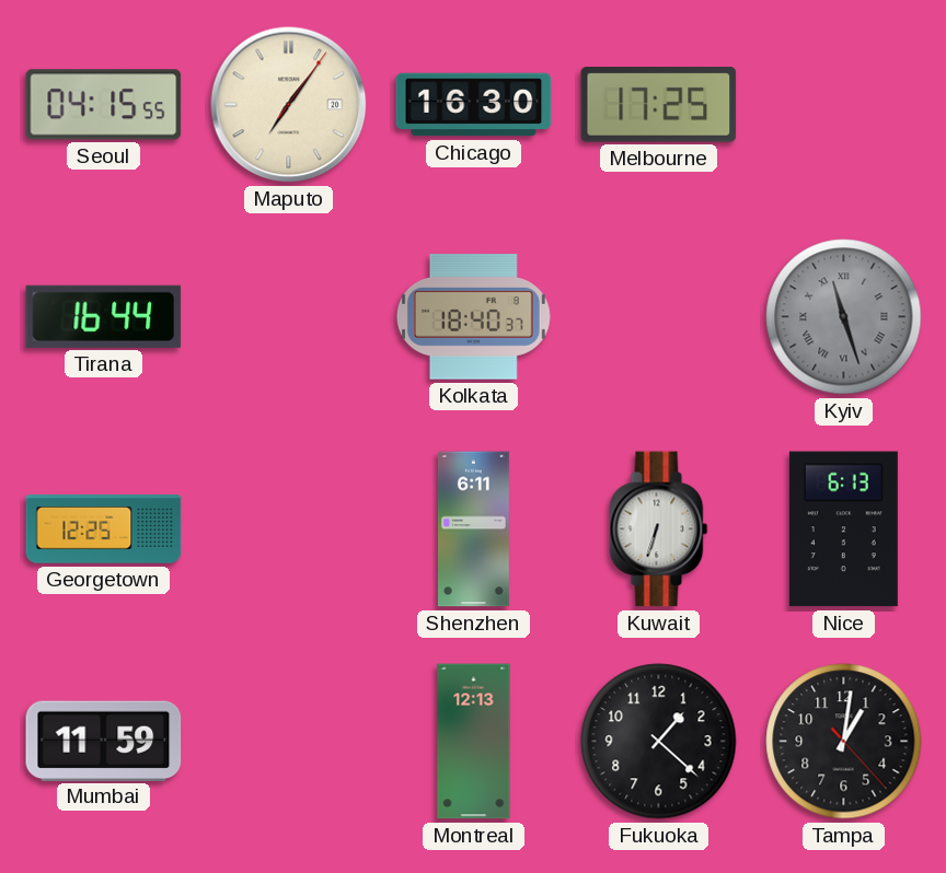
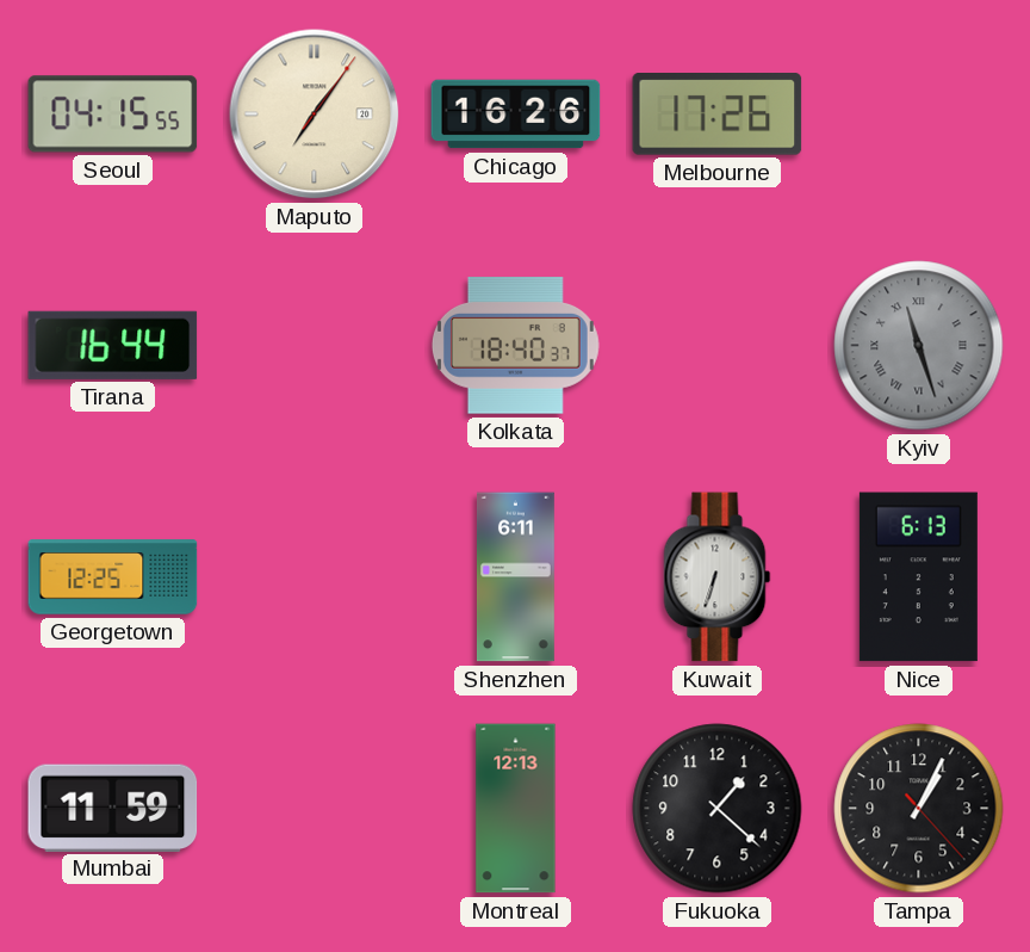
Chicago: 16:30 -> 16:26
Melbourne: 17:25 -> 17:26
Tampa: 1:01 -> 1:04
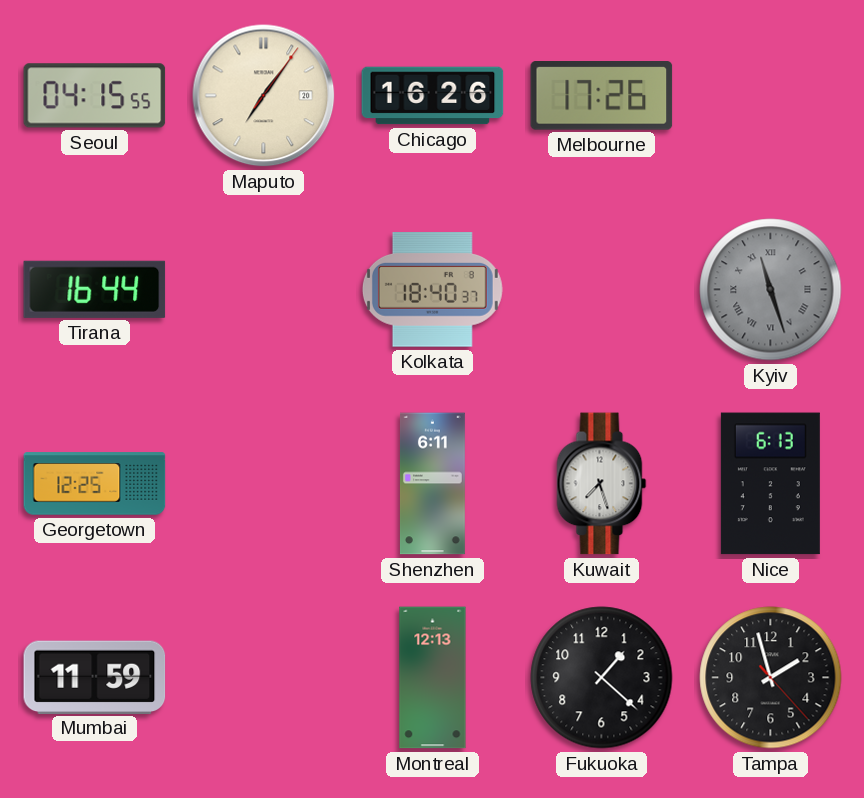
Kuwait: 6:33 -> 7:27
Tampa: 1:04 -> 1:57
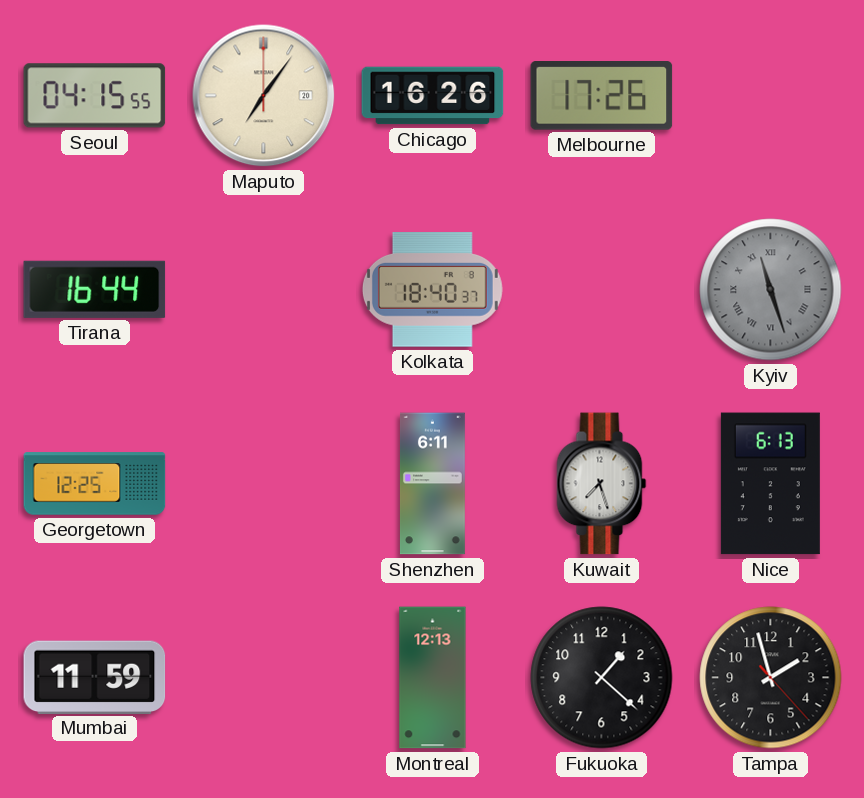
Maputo: 7:06:06 -> 7:06:00
